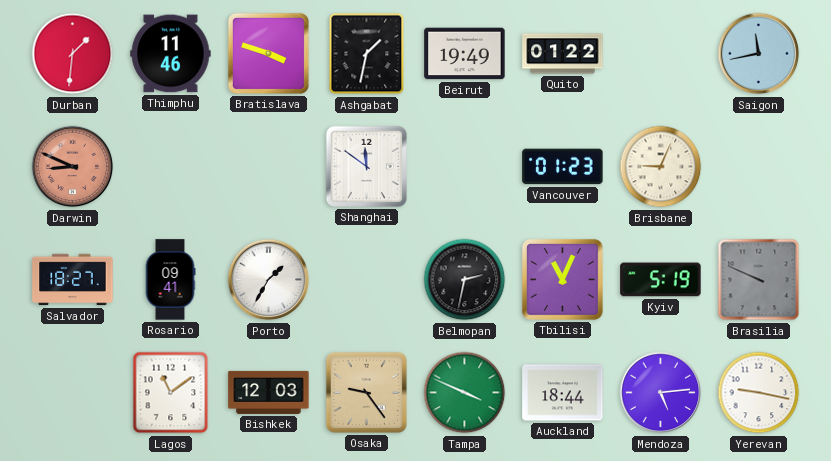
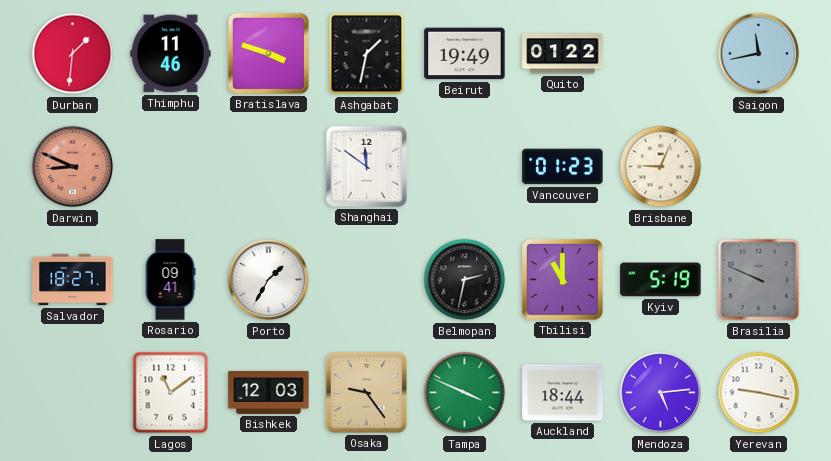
Tbilisi: 11:04 -> 11:00
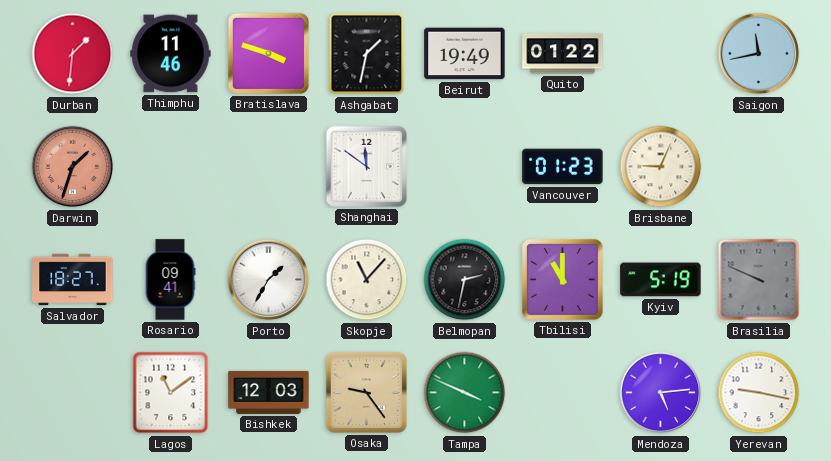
Darwin: 8:49 -> 1:33
Skopje: none -> 11:07
Auckland: 18:44 -> none
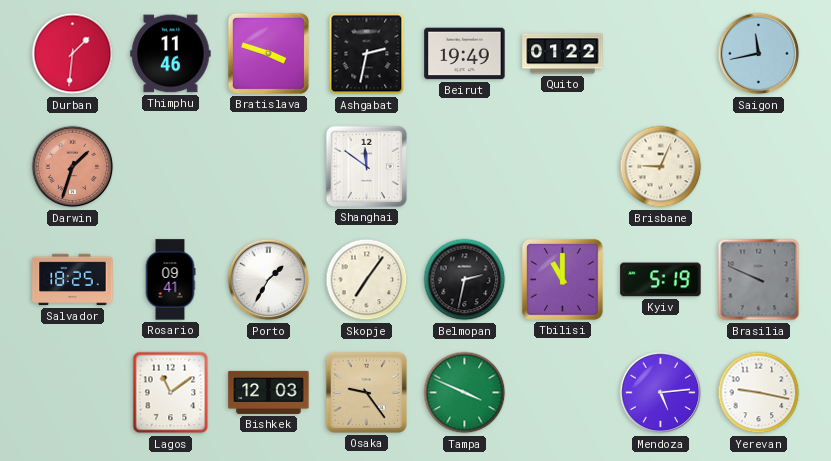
Ashgabat: 1:32 -> 2:32
Vancouver: 01:23 -> none
Salvador: 18:27 -> 18:25
Skopje: 11:07 -> 7:06
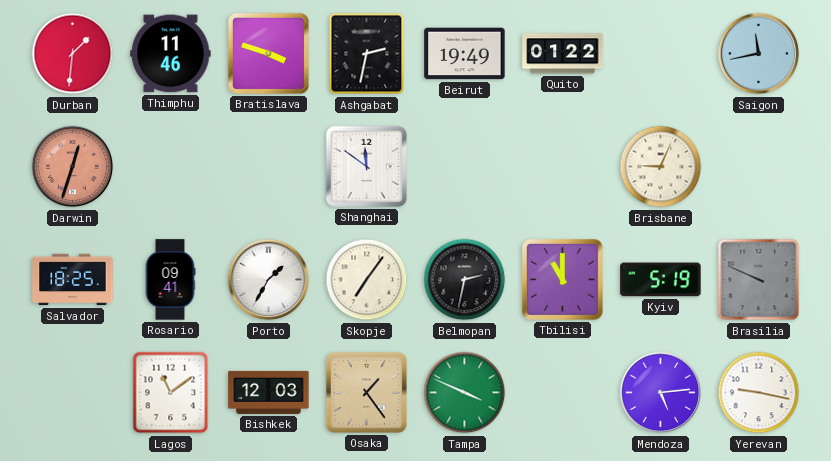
Darwin: 1:33 -> 12:33
Osaka: 9:24 -> 1:24
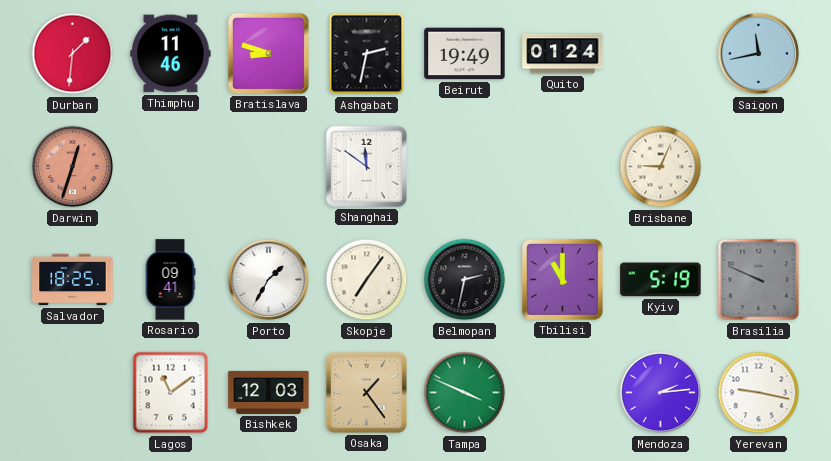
Bratislava: 3:48 -> 8:48
Quito: 01:22 -> 01:24
Mendoza: 5:14 -> 2:14
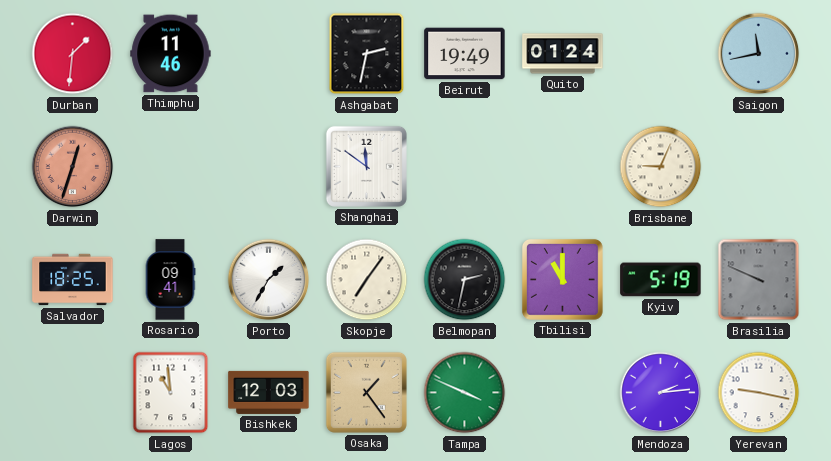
Bratislava: 8:48 -> none
Lagos: 11:09 -> 10:59
